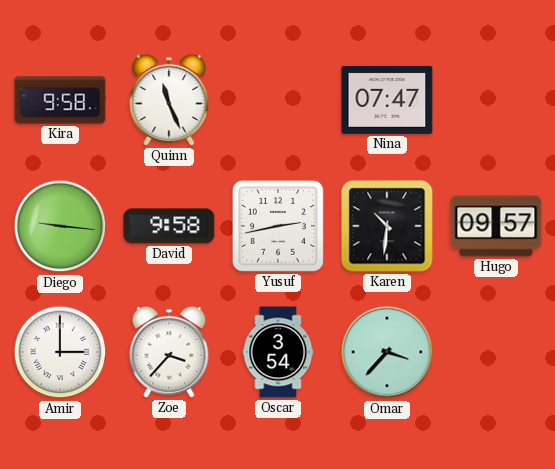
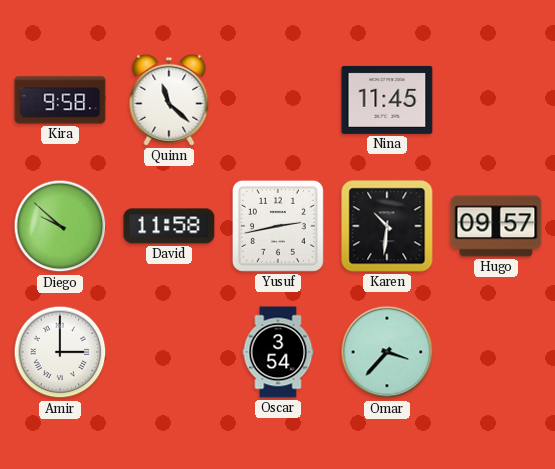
Quinn: 11:26 -> 11:22
Nina: 07:47 -> 11:45
Diego: 9:16 -> 9:52
David: 9:58 -> 11:58
Zoe: 3:37 -> none
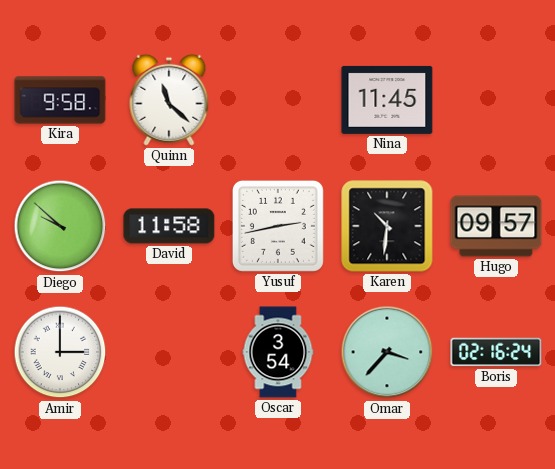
Boris: none -> 02:16
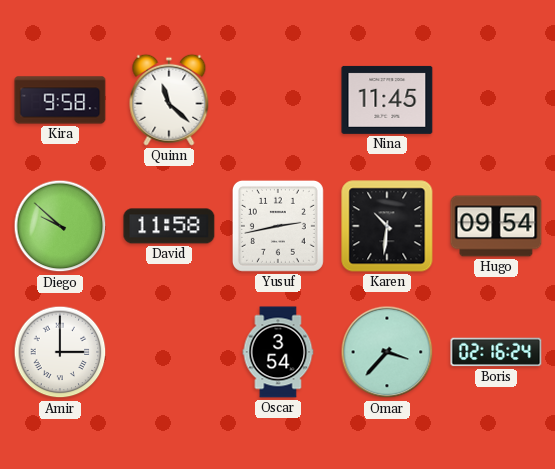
Hugo: 09:57 -> 09:54
